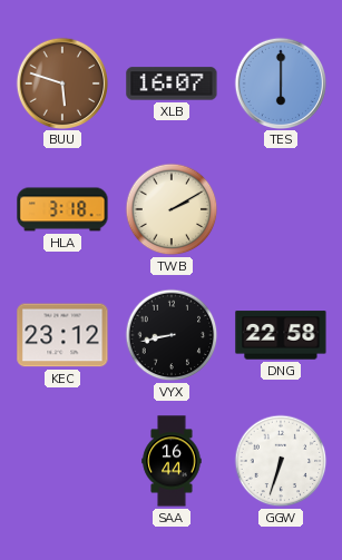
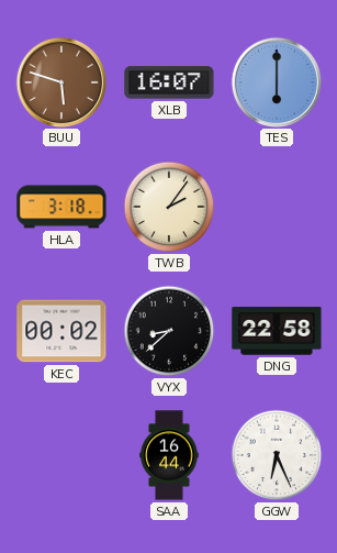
TWB: 2:10 -> 2:06
KEC: 23:12 -> 00:02
VYX: 8:43 -> 8:38
GGW: 6:33 -> 6:26
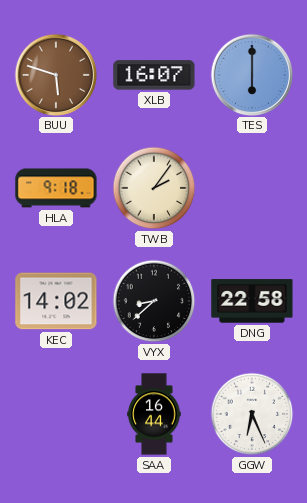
HLA: 3:18 -> 9:18
KEC: 00:02 -> 14:02
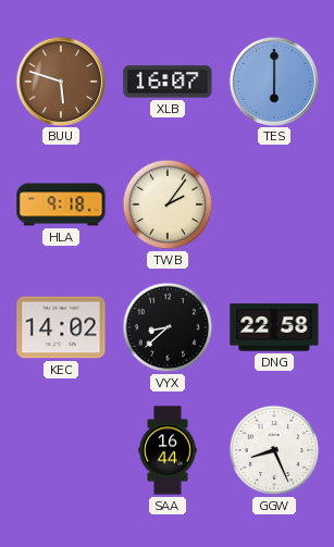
GGW: 6:26 -> 8:26
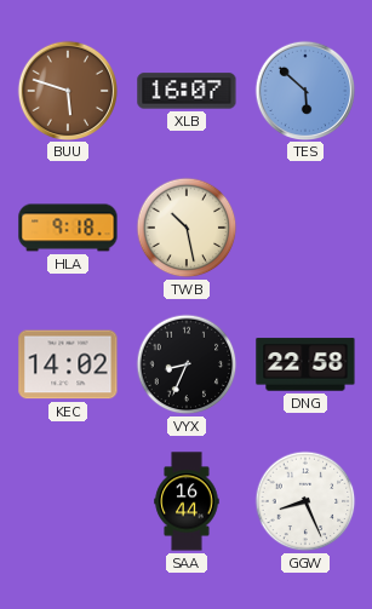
TES: 6:00 -> 5:52
TWB: 2:06 -> 10:28
VYX: 8:38 -> 8:34
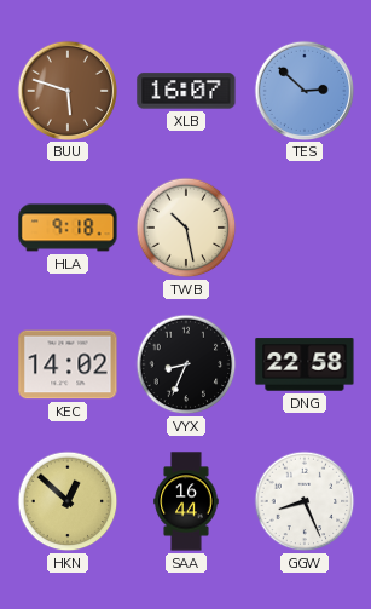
TES: 5:52 -> 2:52
HKN: none -> 12:52
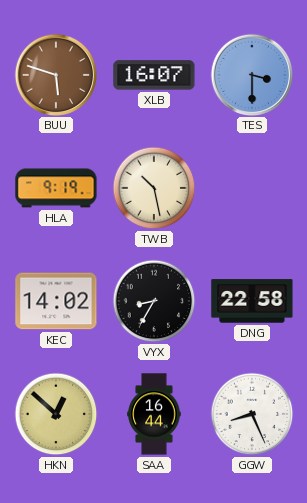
TES: 2:52 -> 3:30
HLA: 9:18 -> 9:19
VYX: 8:34 -> 8:35
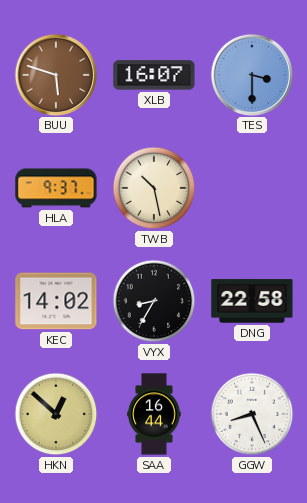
HLA: 9:19 -> 9:37
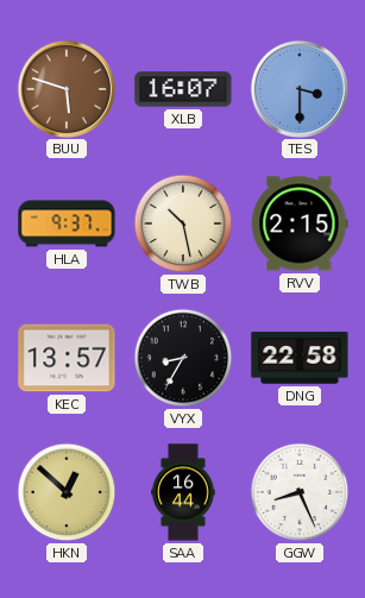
RVV: none -> 2:15
KEC: 14:02 -> 13:57
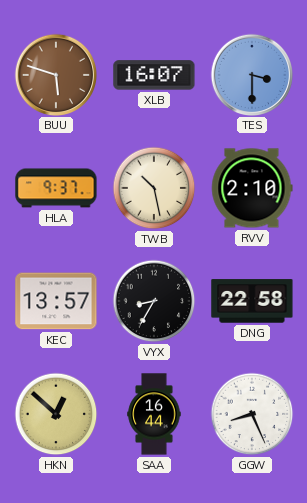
RVV: 2:15 -> 2:10
